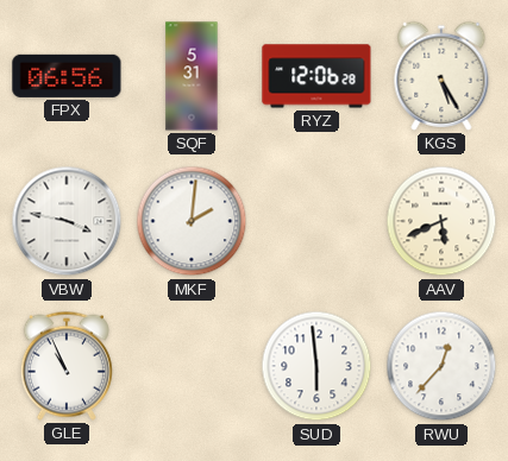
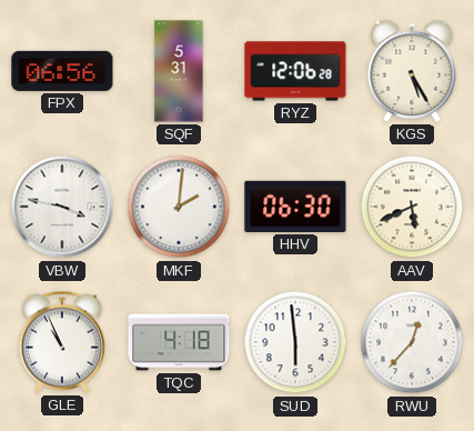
HHV: none -> 06:30
TQC: none -> 4:18
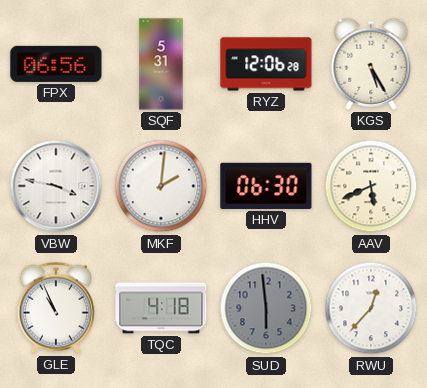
SUD dial: white -> grey
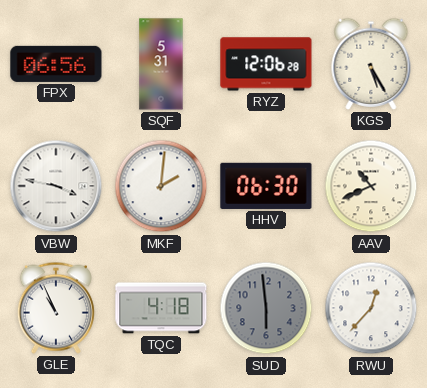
AAV: 5:41 -> 10:41
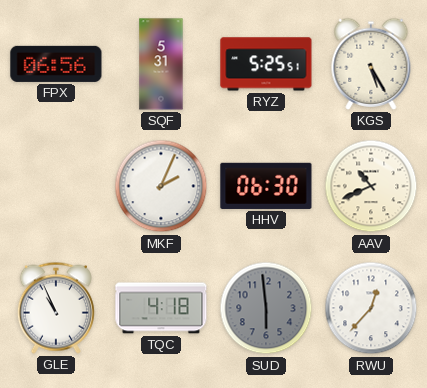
RYZ: 12:06 -> 5:25
VBW: 3:47 -> none
MKF: 2:01 -> 2:04
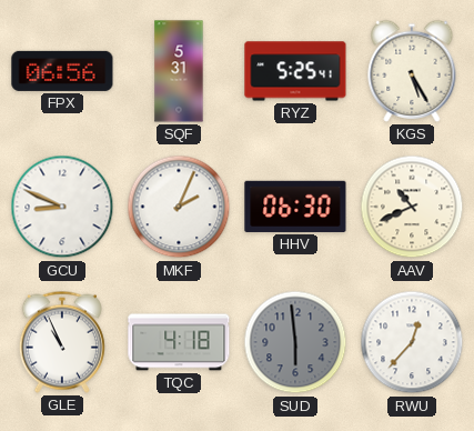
RYZ: 5:25:51 -> 5:25:41
GCU: none -> 8:49
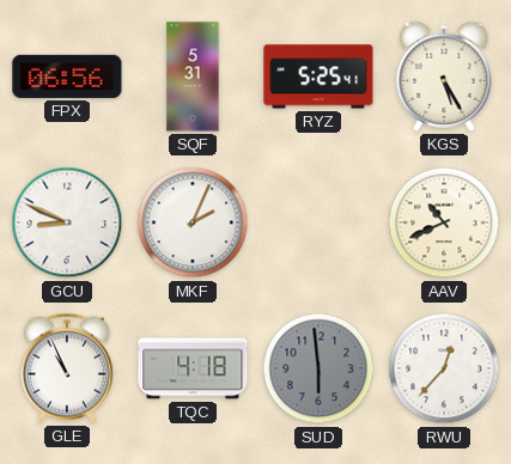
HHV: 06:30 -> none
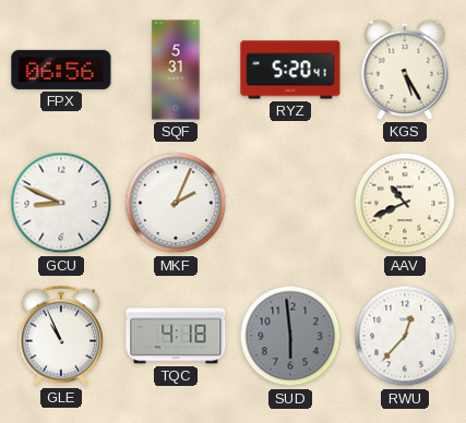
RYZ: 5:25 -> 5:20
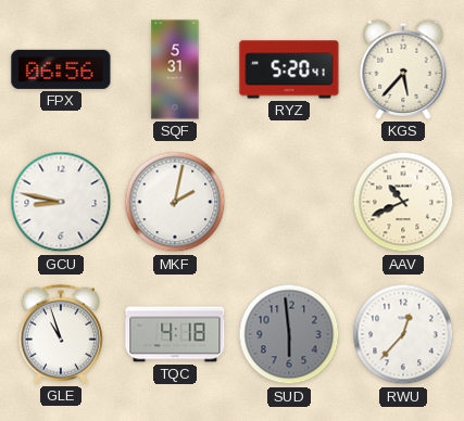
KGS: 5:25 -> 5:37
GCU: 8:49 -> 8:47
MKF: 2:04 -> 2:02
GLE: 10:56 -> 10:57
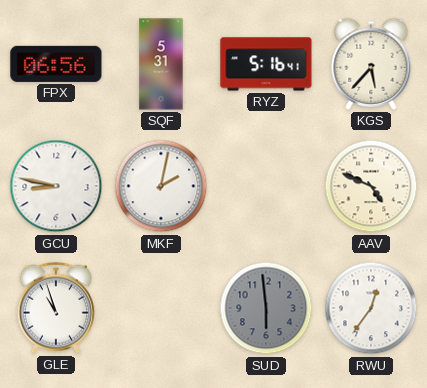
RYZ: 5:20 -> 5:16
AAV: 10:41 -> 4:49
TQC: 4:18 -> none
RWU: 12:37 -> 12:36
